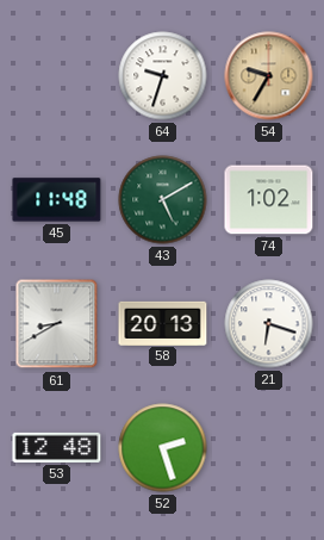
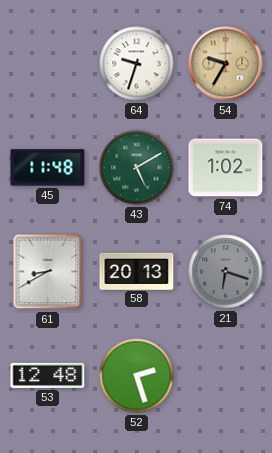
21 dial: white -> grey
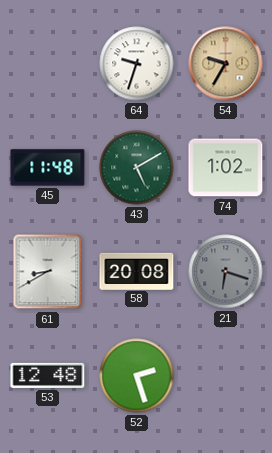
58: 20:13 -> 20:08
